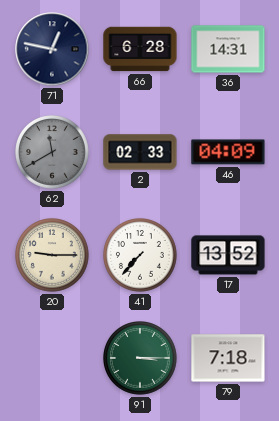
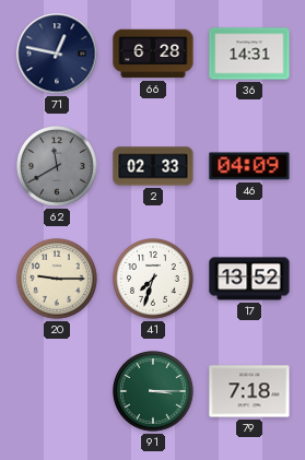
41: 7:37 -> 7:33
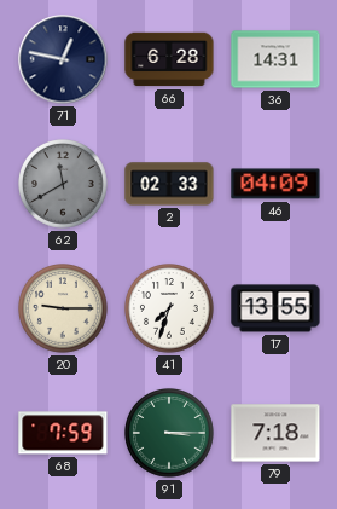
17: 13:52 -> 13:55
68: none -> 7:59
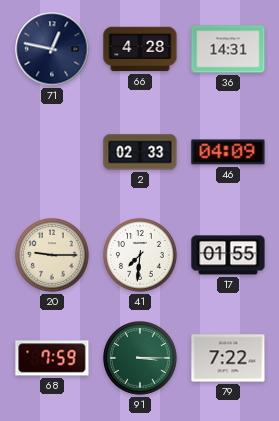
66: 6:28 -> 4:28
62: 11:40 -> none
41: 7:33 -> 7:31
17: 13:55 -> 01:55
79: 7:18 -> 7:22
